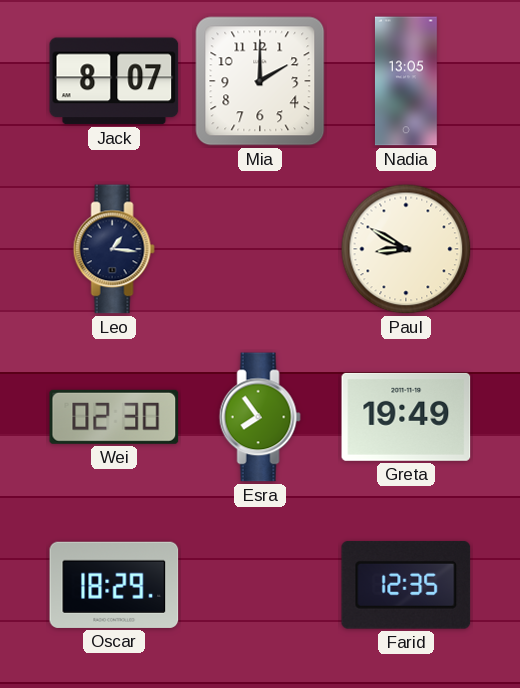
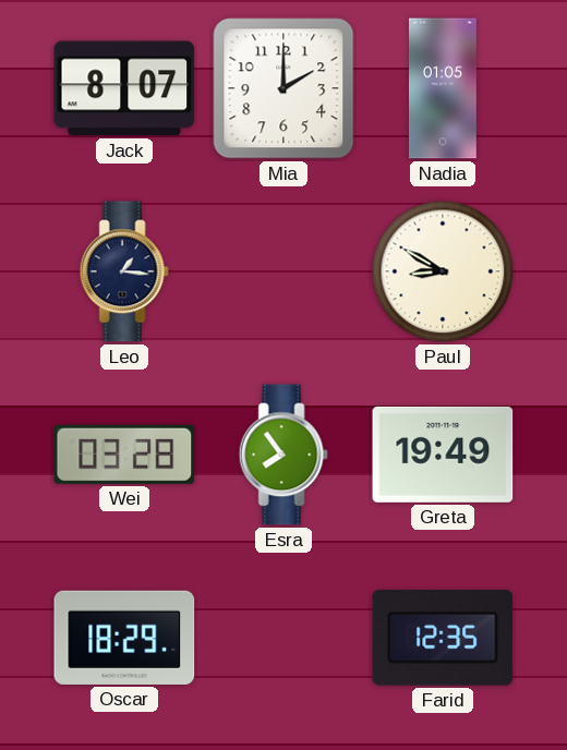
Nadia: 13:05 -> 01:05
Wei: 02:30 -> 03:28
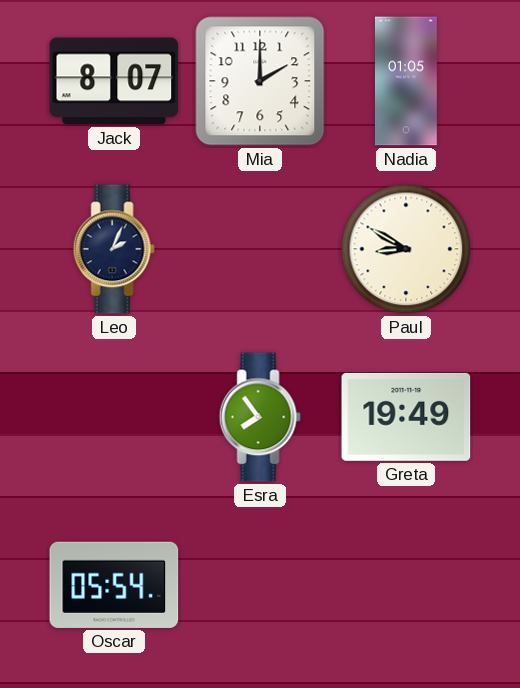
Leo: 1:16 -> 2:04
Wei: 03:28 -> none
Oscar: 18:29 -> 05:54
Farid: 12:35 -> none
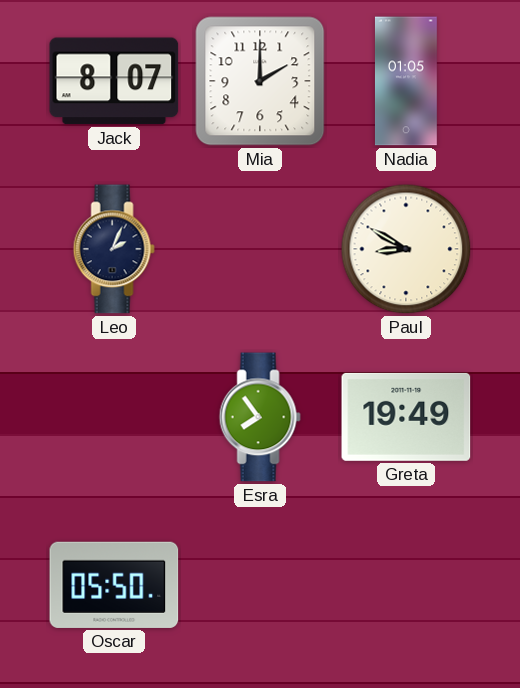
Oscar: 05:54 -> 05:50
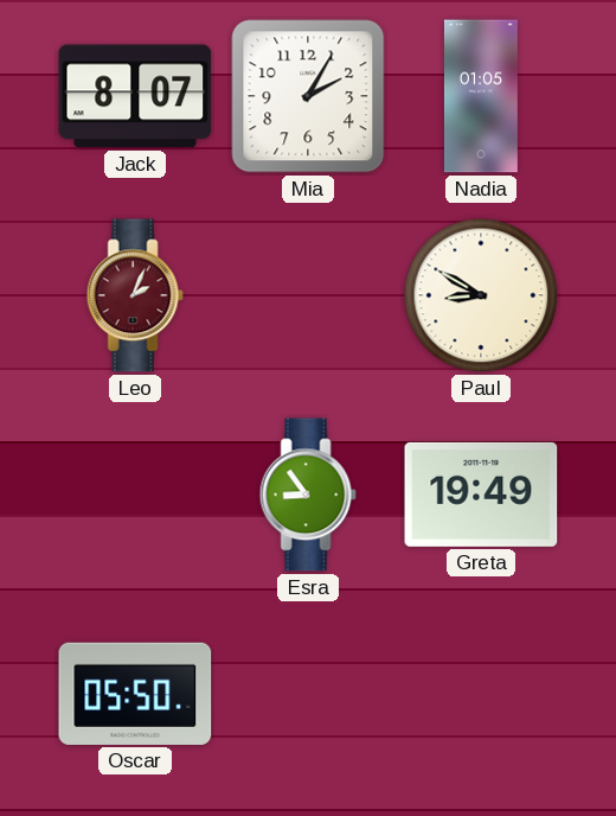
Mia: 2:00 -> 2:05
Leo dial: navy -> burgundy
Esra: 7:54 -> 8:54
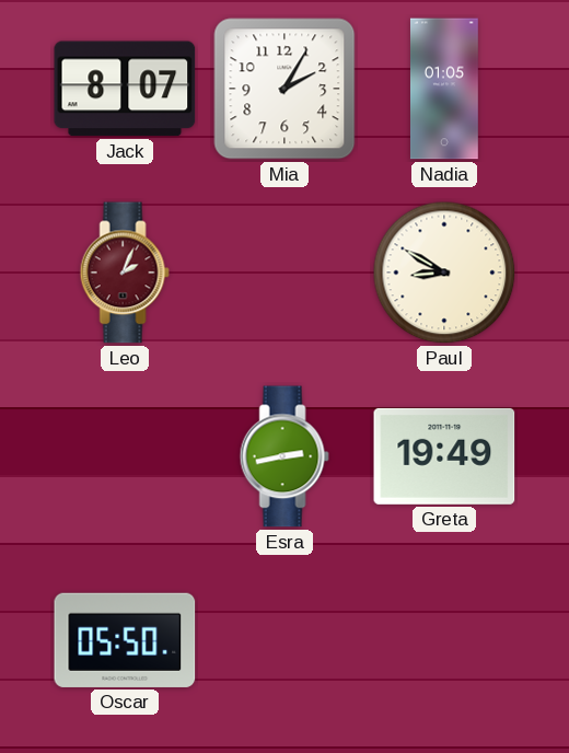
Esra: 8:54 -> 2:43
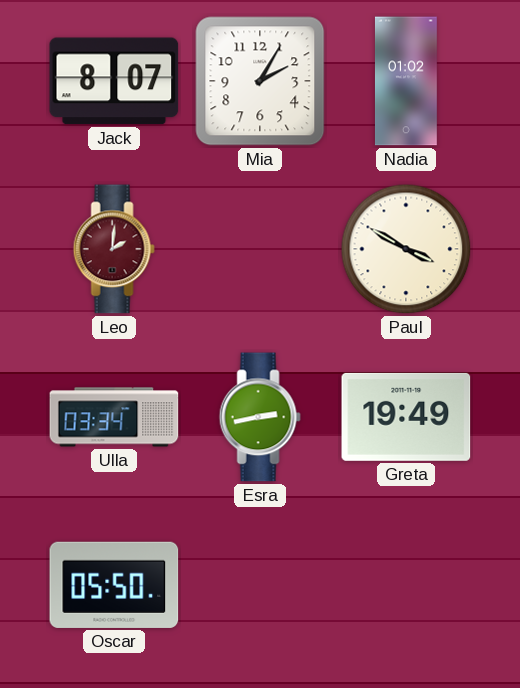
Nadia: 01:05 -> 01:02
Leo: 2:04 -> 2:01
Paul: 8:50 -> 3:50
Ulla: none -> 03:34
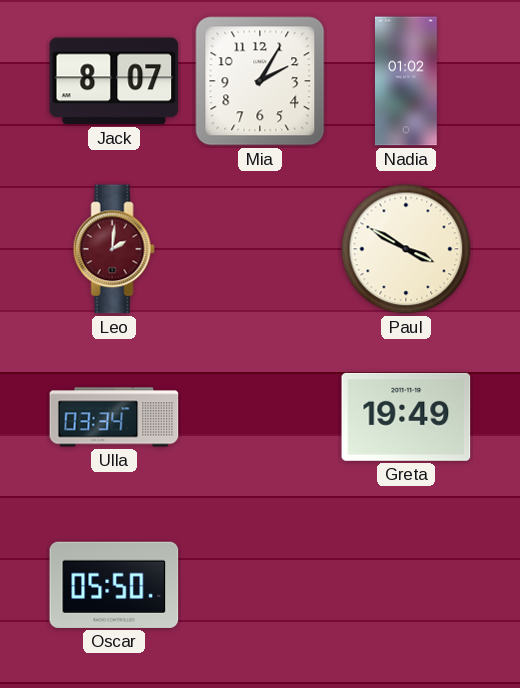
Esra: 2:43 -> none
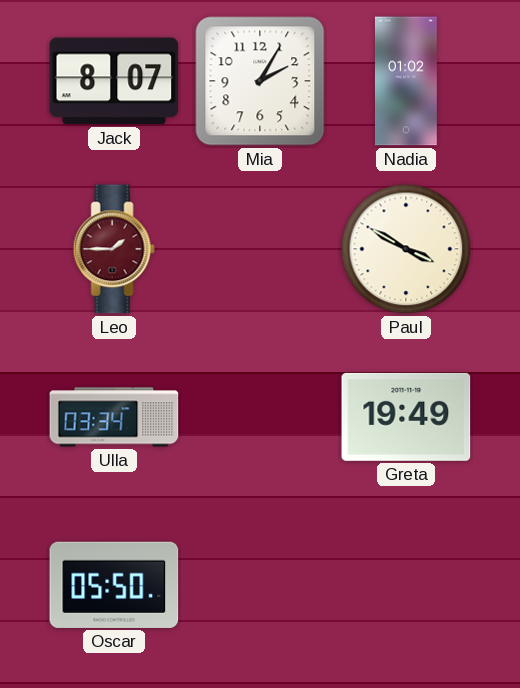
Leo: 2:01 -> 1:45
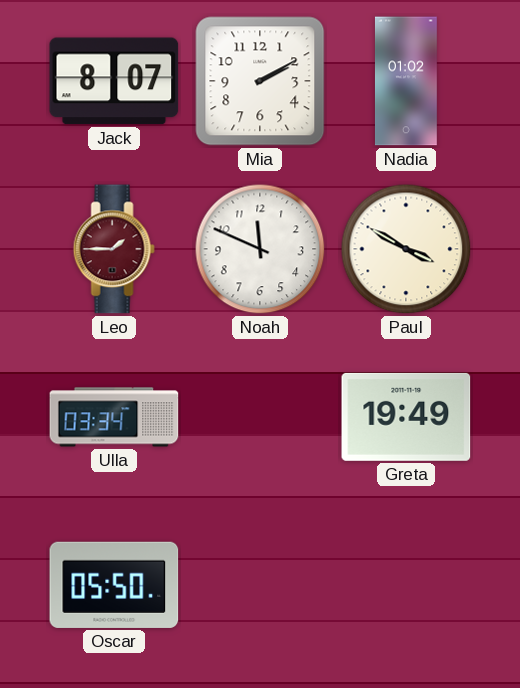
Mia: 2:05 -> 2:10
Noah: none -> 11:49
